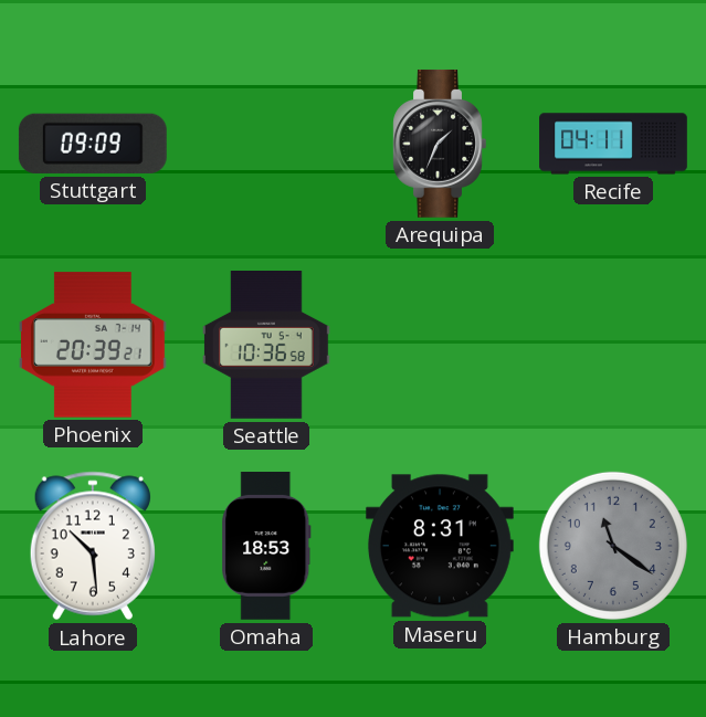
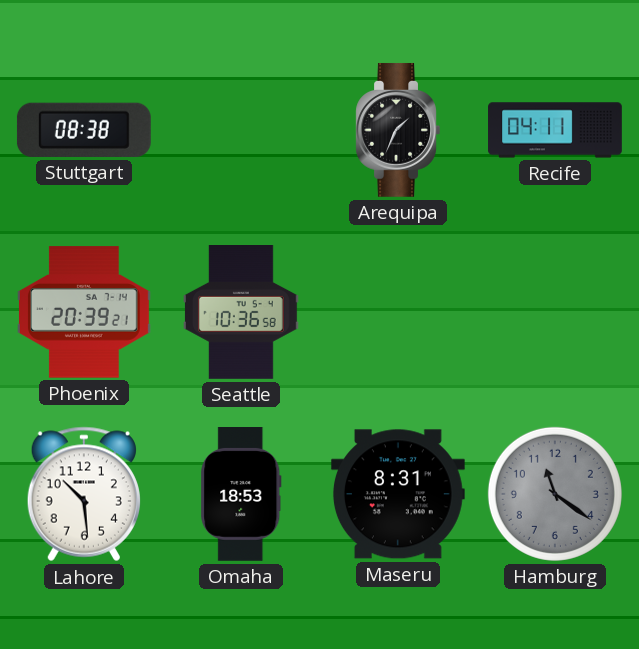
Stuttgart: 09:09 -> 08:38
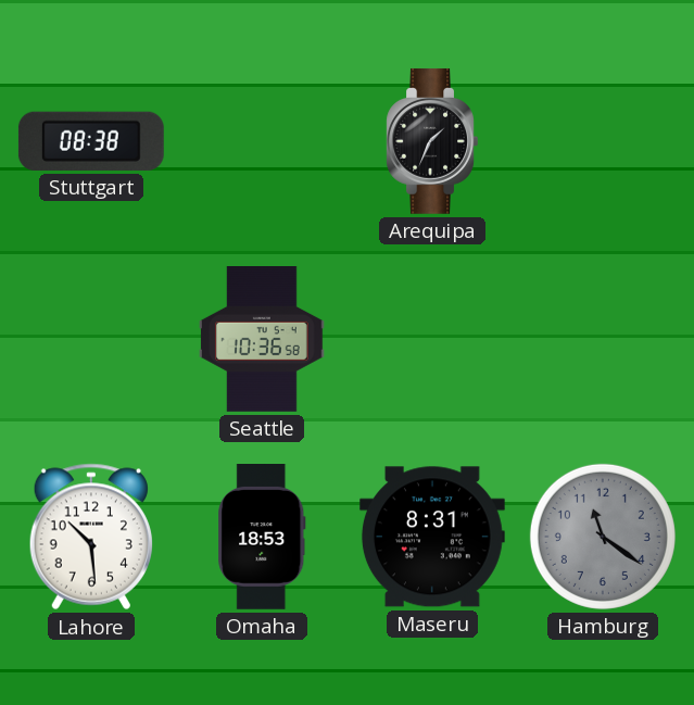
Recife: 04:11 -> none
Phoenix: 20:39 -> none
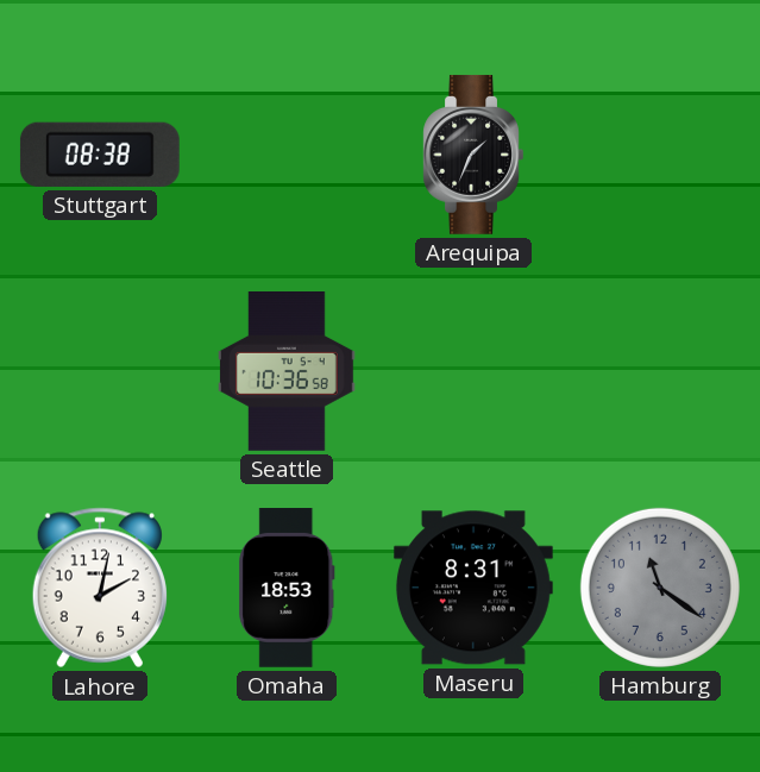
Lahore: 10:29 -> 2:02
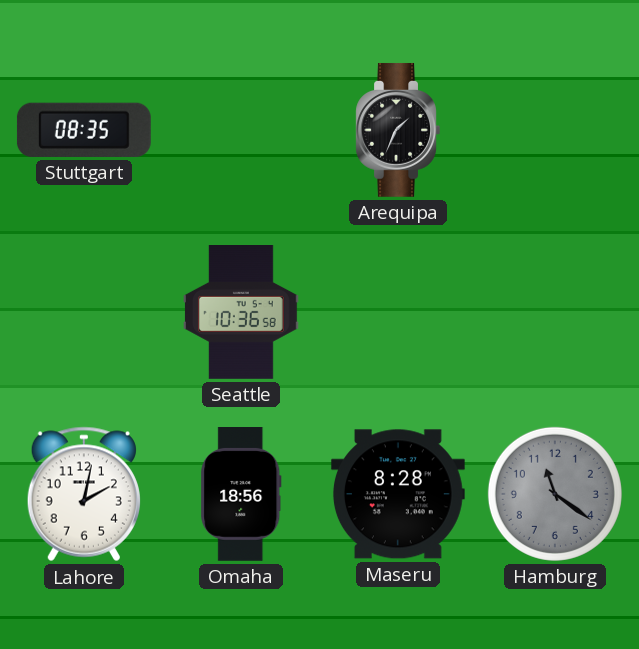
Stuttgart: 08:38 -> 08:35
Omaha: 18:53 -> 18:56
Maseru: 8:31 -> 8:28
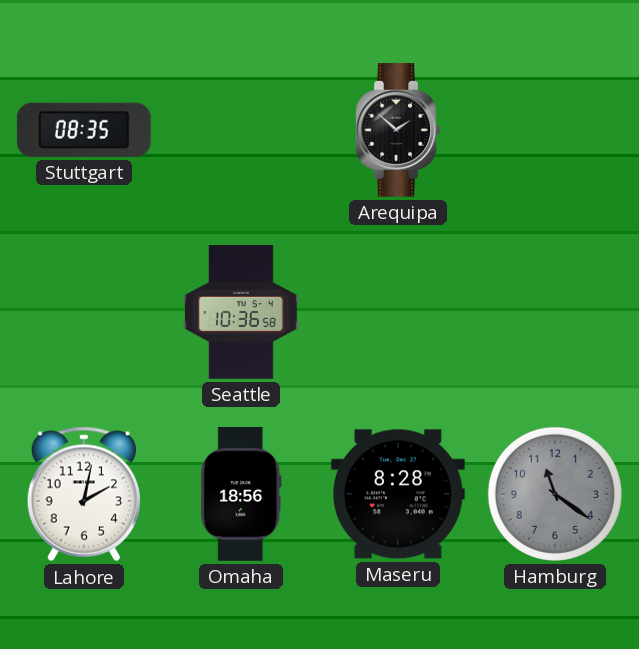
Arequipa: 1:34 -> 1:52
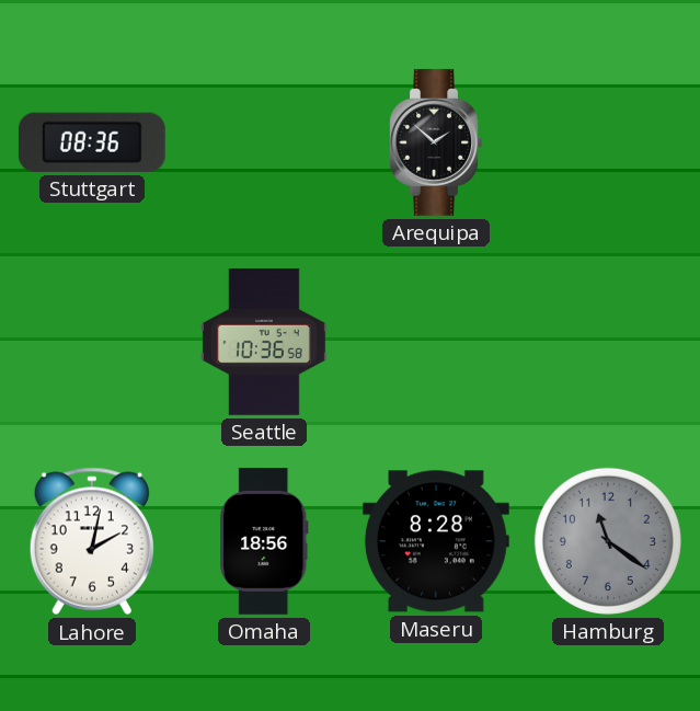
Stuttgart: 08:35 -> 08:36
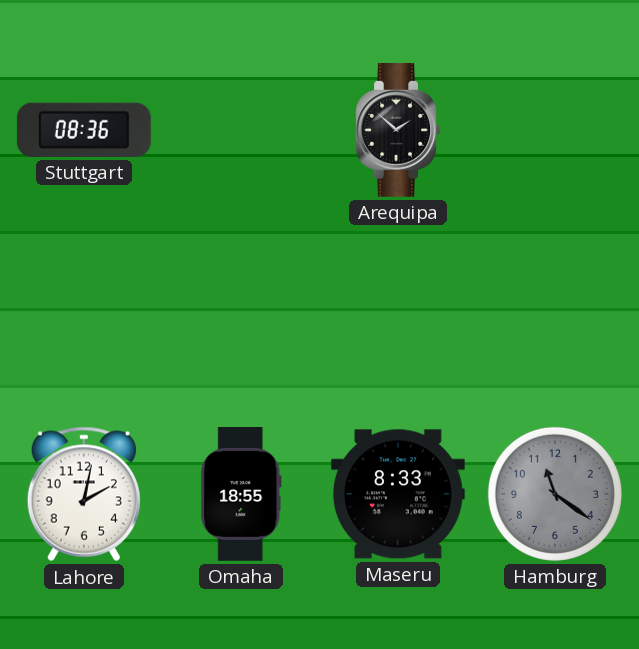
Seattle: 10:36 -> none
Omaha: 18:56 -> 18:55
Maseru: 8:28 -> 8:33
